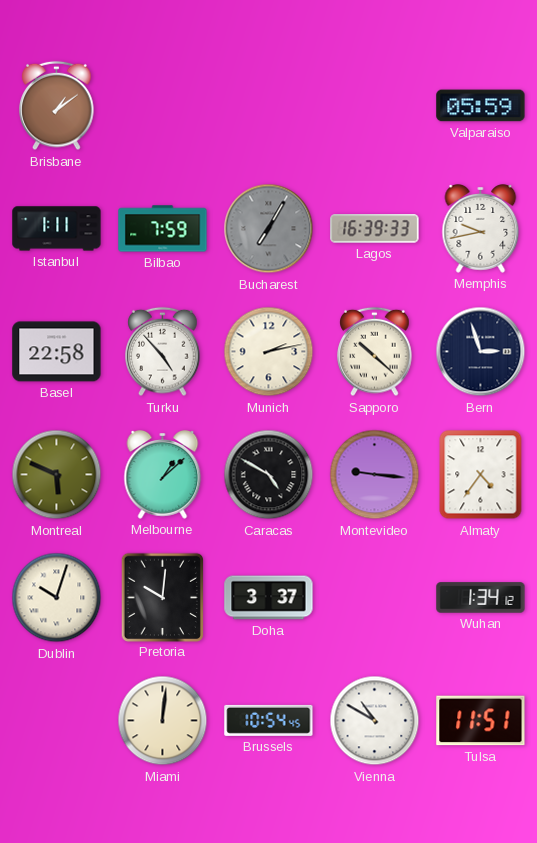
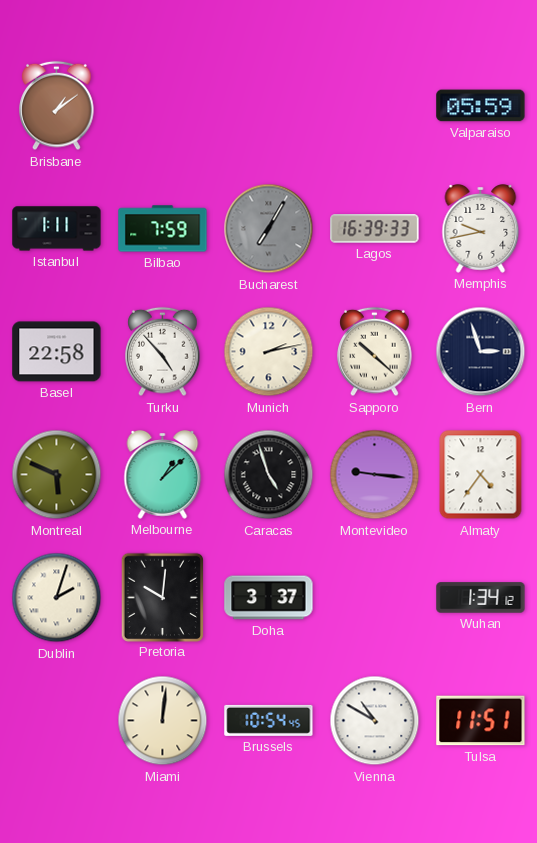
Caracas: 4:50 -> 4:57
Dublin: 10:03 -> 2:03
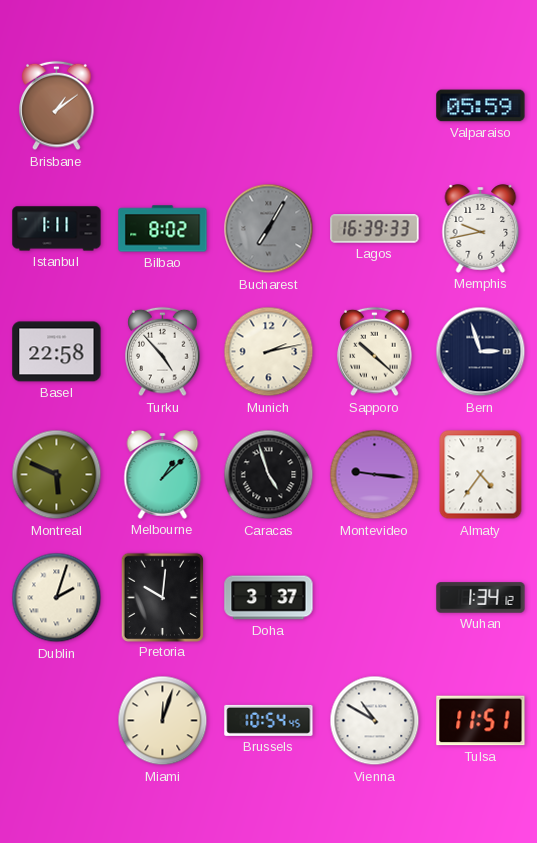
Bilbao: 7:59 -> 8:02
Miami: 12:01 -> 12:03
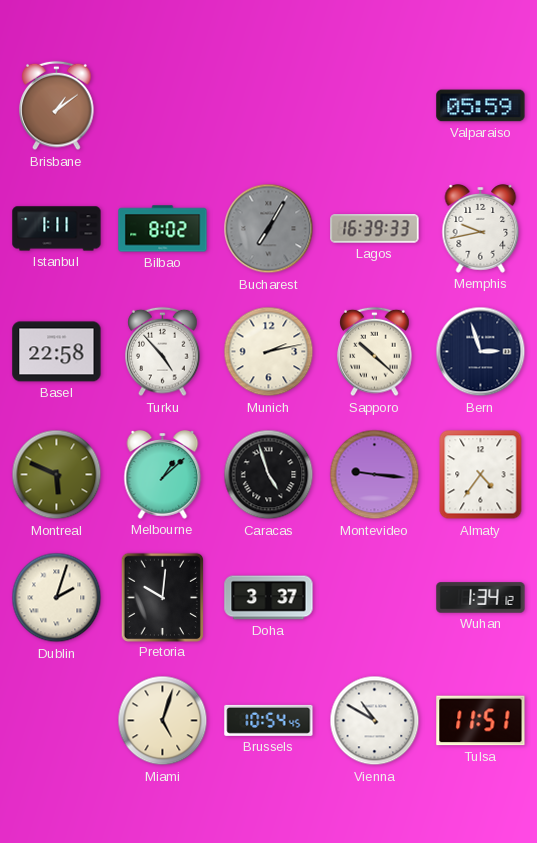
Miami: 12:03 -> 5:03
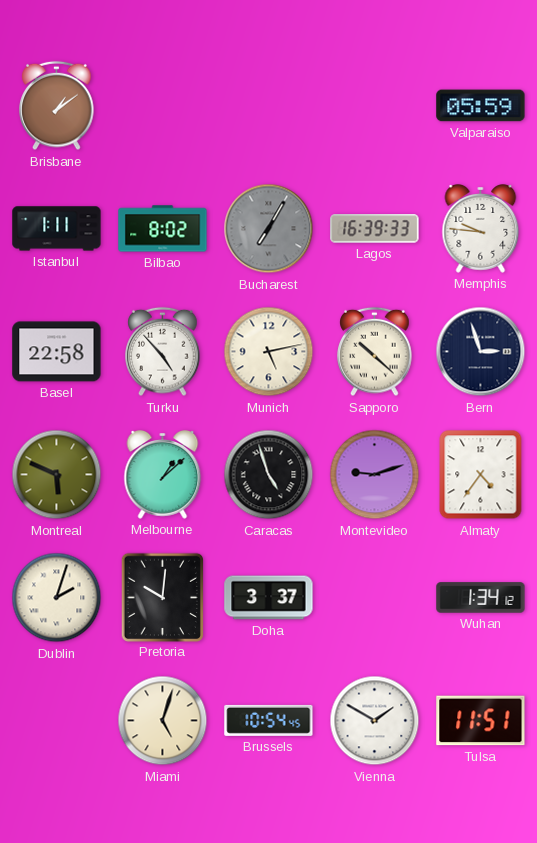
Memphis: 9:43 -> 9:46
Munich: 2:13 -> 5:13
Montevideo: 9:16 -> 9:12
Vienna: 10:50 -> 1:50
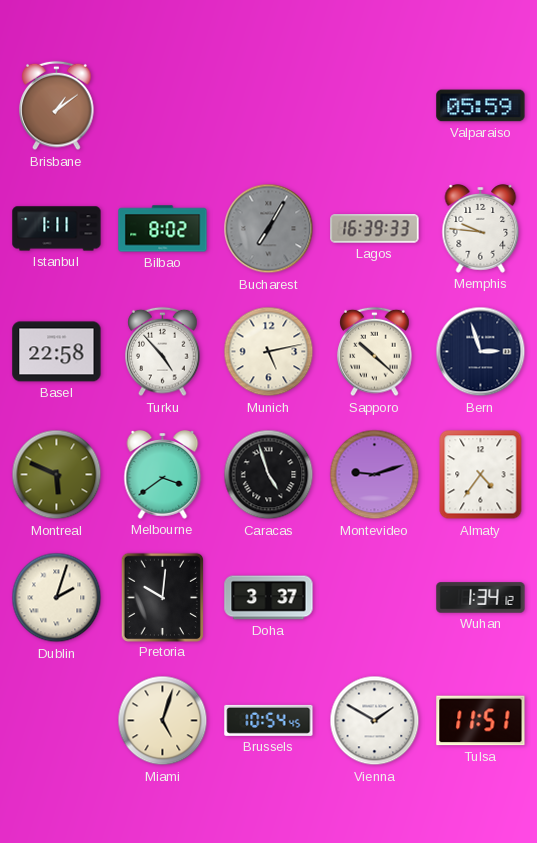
Melbourne: 1:08 -> 3:39
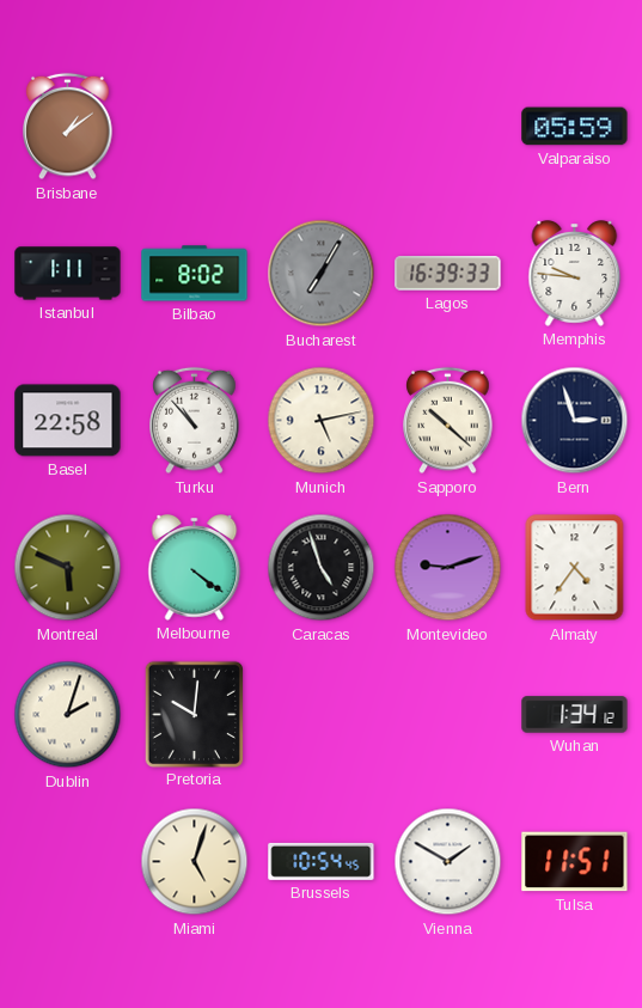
Turku: 4:53 -> 10:53
Melbourne: 3:39 -> 4:21
Doha: 3:37 -> none
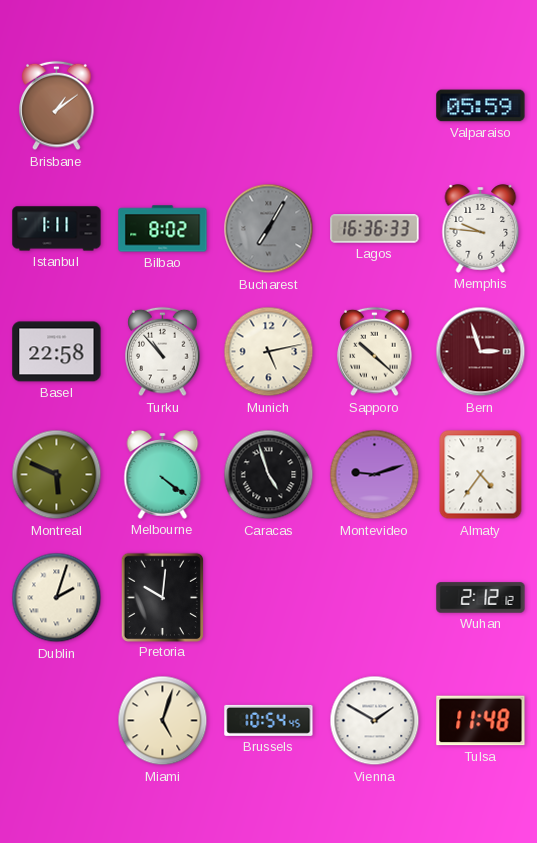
Lagos: 16:39 -> 16:36
Bern dial: navy -> burgundy
Wuhan: 1:34 -> 2:12
Tulsa: 11:51 -> 11:48
